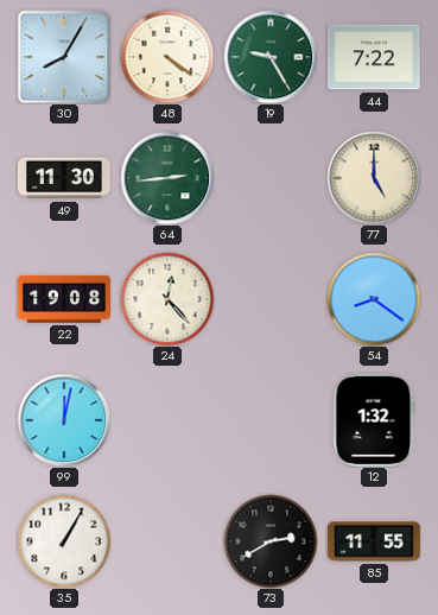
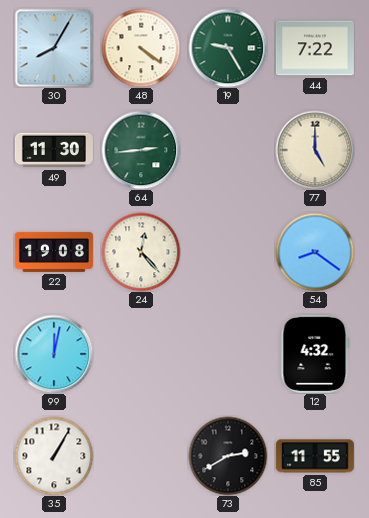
12: 1:32 -> 4:32
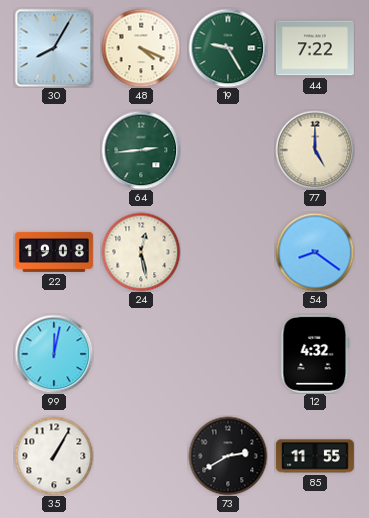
48: 4:21 -> 4:19
49: 11:30 -> none
24: 12:23 -> 12:28
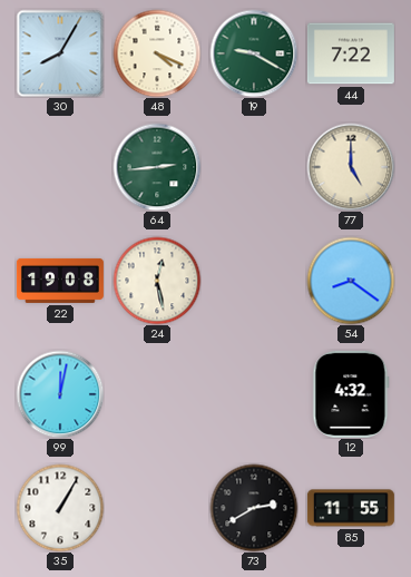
19: 9:25 -> 9:20
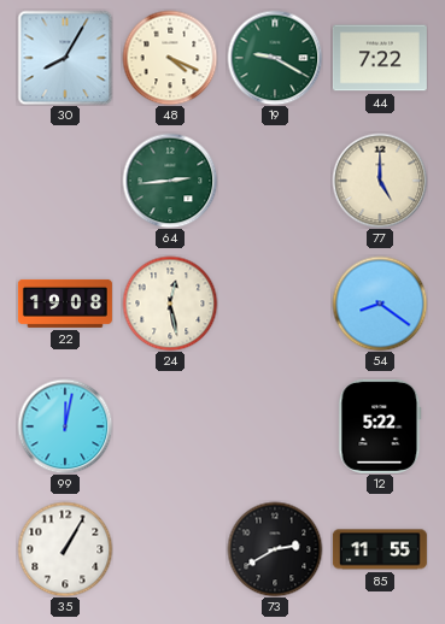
12: 4:32 -> 5:22
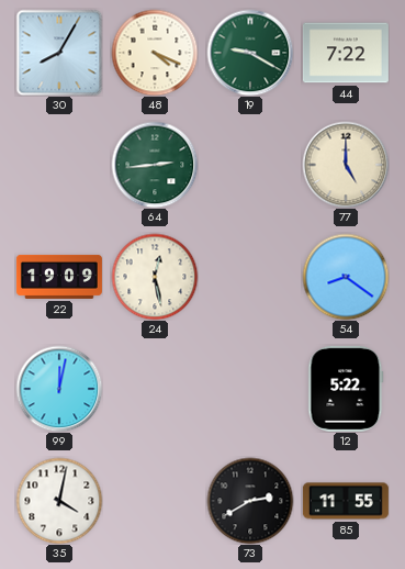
22: 19:08 -> 19:09
35: 1:05 -> 4:02
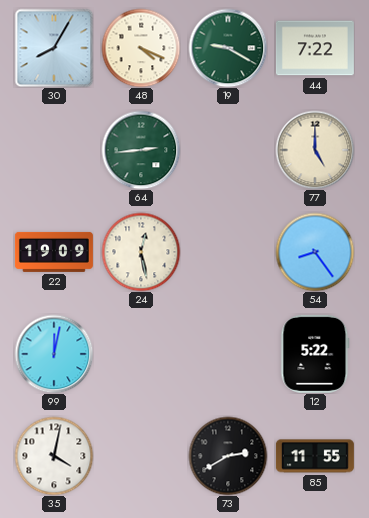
54: 8:21 -> 8:24
